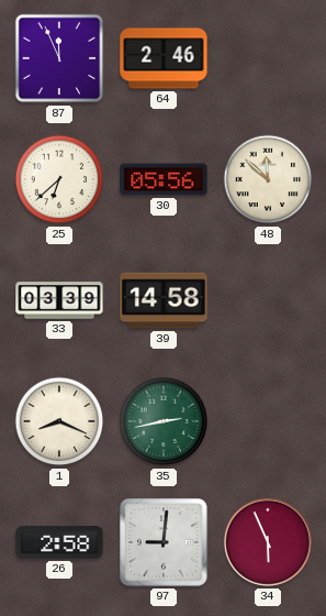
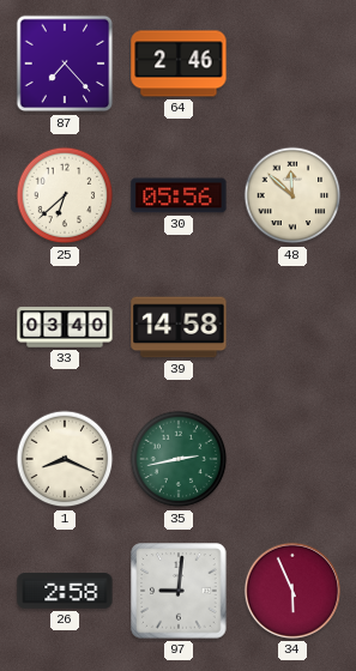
87: 11:56 -> 7:23
33: 03:39 -> 03:40
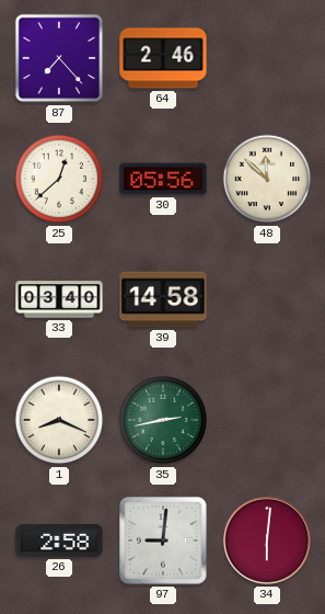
25: 6:38 -> 12:38
34: 5:56 -> 6:01
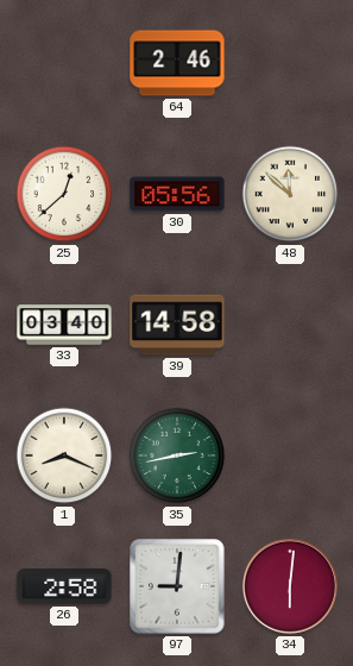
87: 7:23 -> none
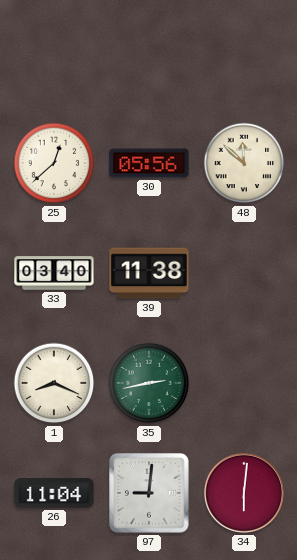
64: 2:46 -> none
39: 14:58 -> 11:38
26: 2:58 -> 11:04
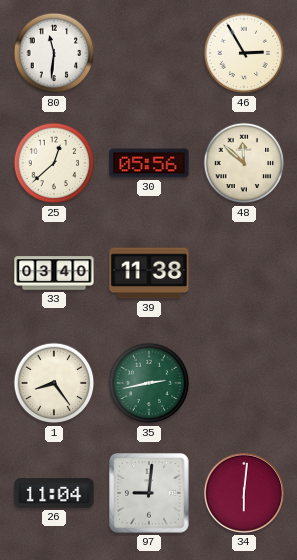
80: none -> 11:31
46: none -> 2:55
1: 8:19 -> 8:24
